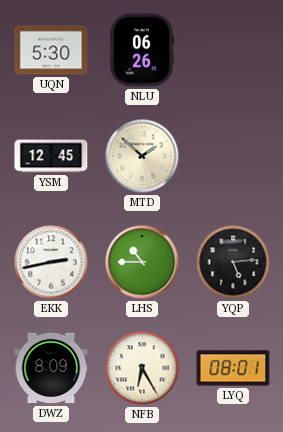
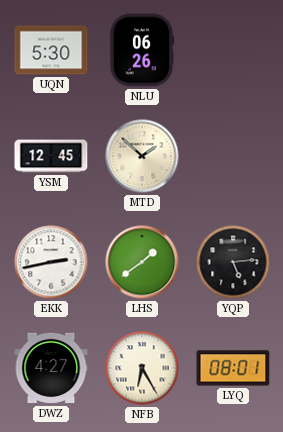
LHS: 10:45 -> 1:39
DWZ: 8:09 -> 4:27
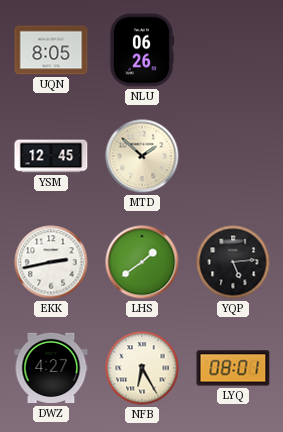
UQN: 5:30 -> 8:05
